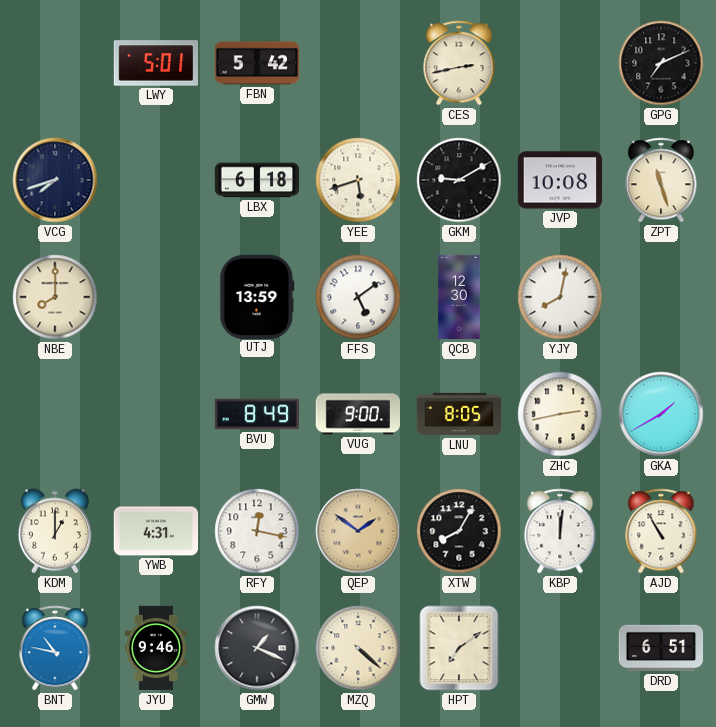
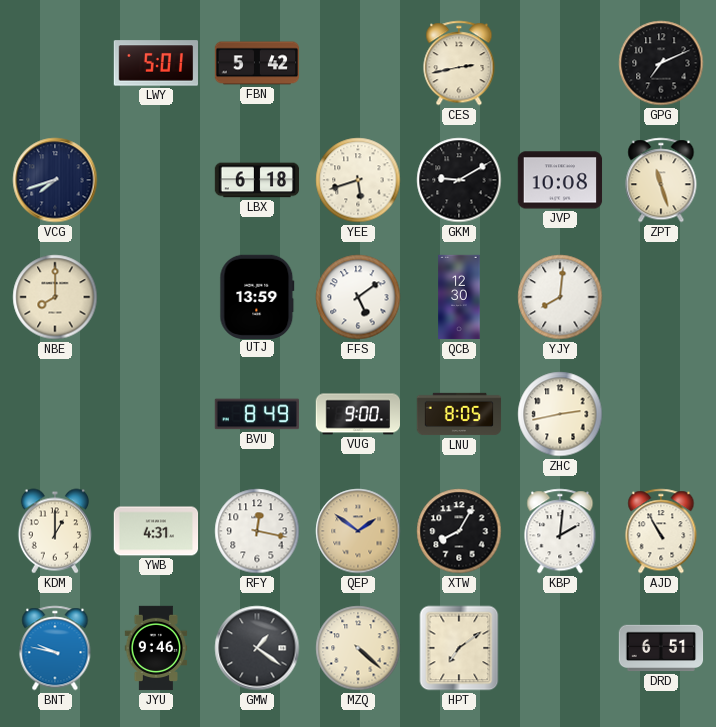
YJY: 8:02 -> 8:01
GKA: 1:40 -> none
KBP: 12:01 -> 2:01
BNT: 10:47 -> 9:47
GMW: 1:19 -> 1:21
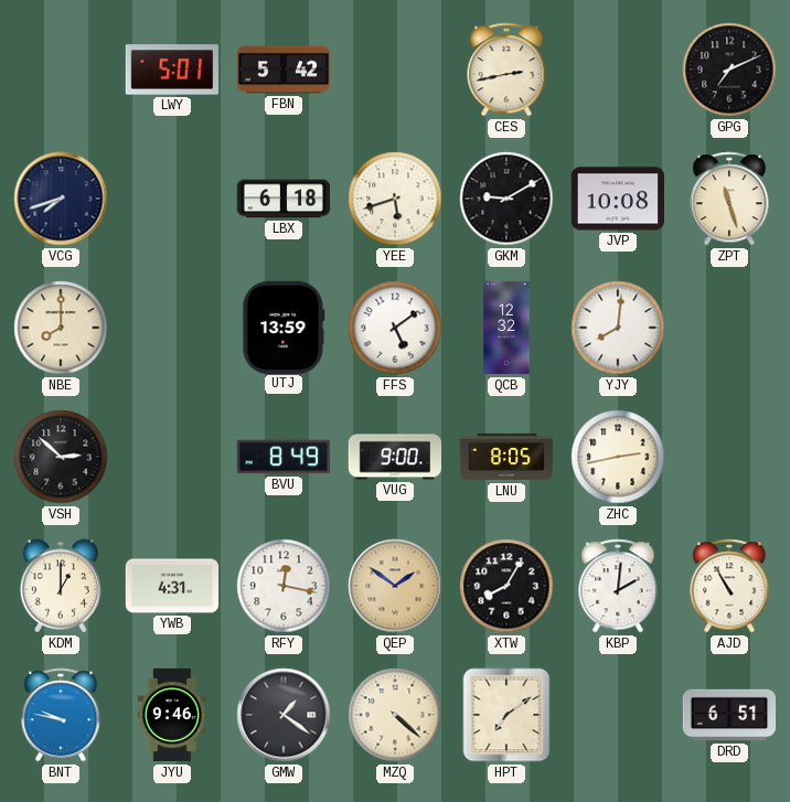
QCB: 12:30 -> 12:32
VSH: none -> 2:52
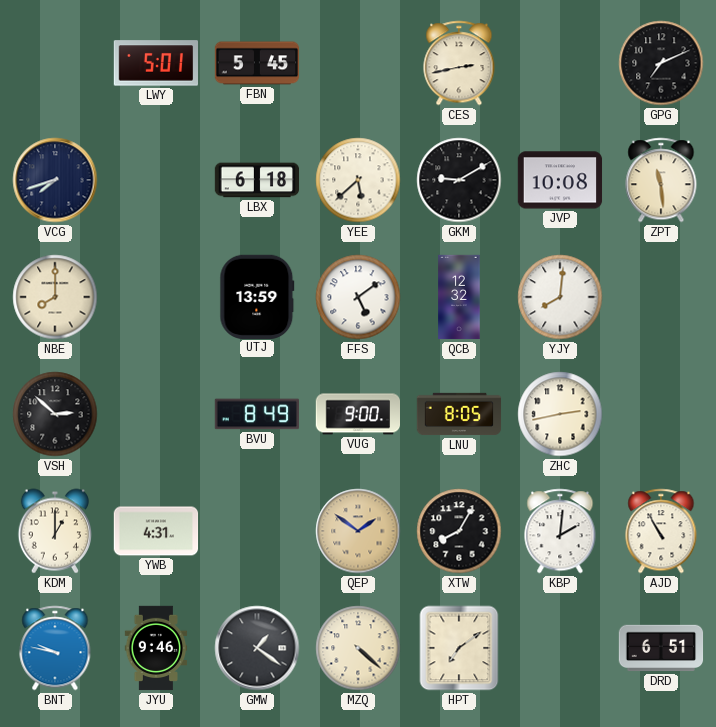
FBN: 5:42 -> 5:45
YEE: 5:42 -> 5:38
ZPT: 11:27 -> 11:29
RFY: 12:17 -> none
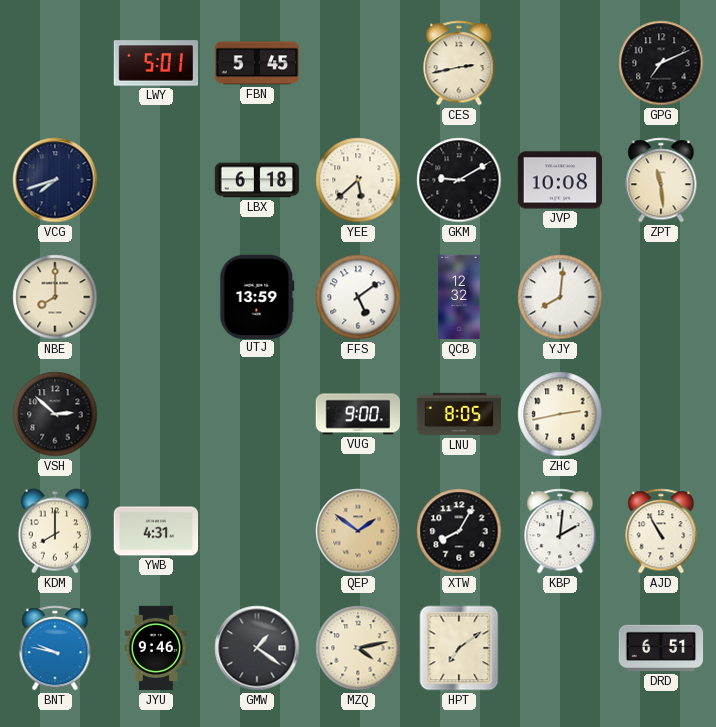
BVU: 8:49 -> none
KDM: 1:00 -> 8:00
MZQ: 4:22 -> 4:13
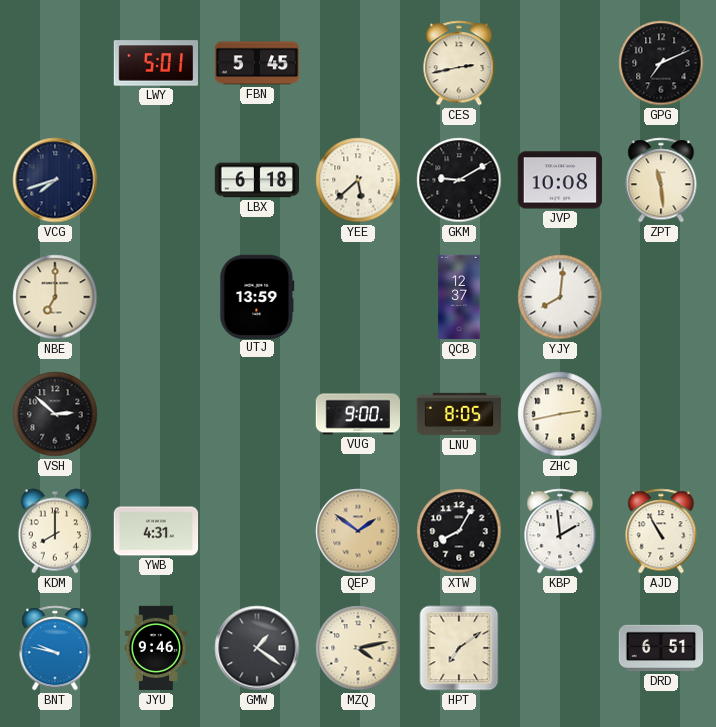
NBE: 8:00 -> 7:00
FFS: 5:09 -> none
QCB: 12:32 -> 12:37
KBP: 2:01 -> 1:59
